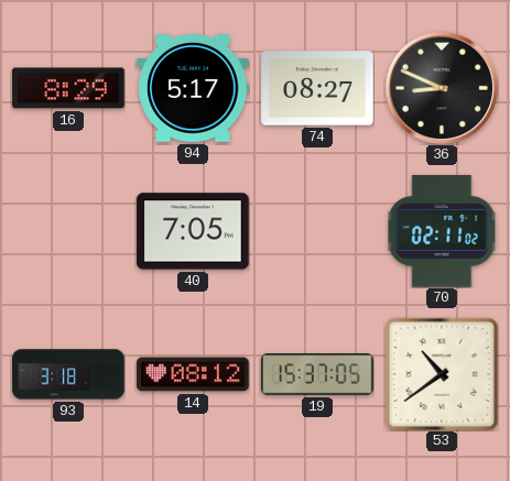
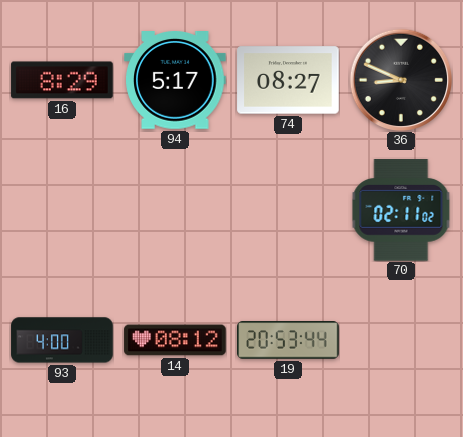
40: 7:05 -> none
93: 3:18 -> 4:00
19: 15:37 -> 20:53
53: 10:39 -> none
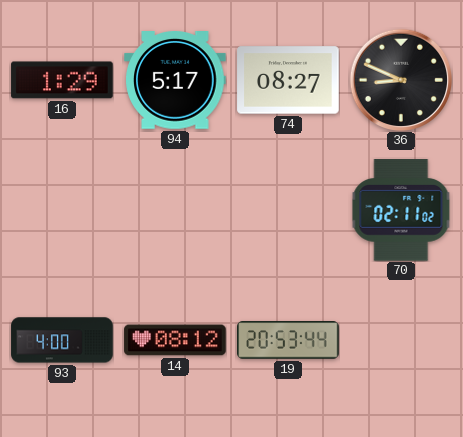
16: 8:29 -> 1:29
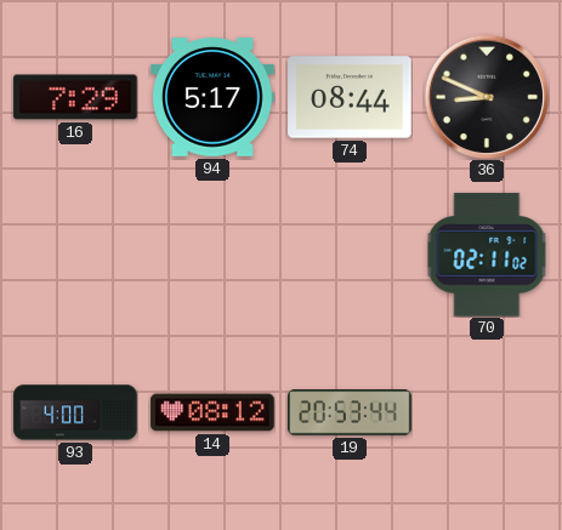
16: 1:29 -> 7:29
74: 08:27 -> 08:44
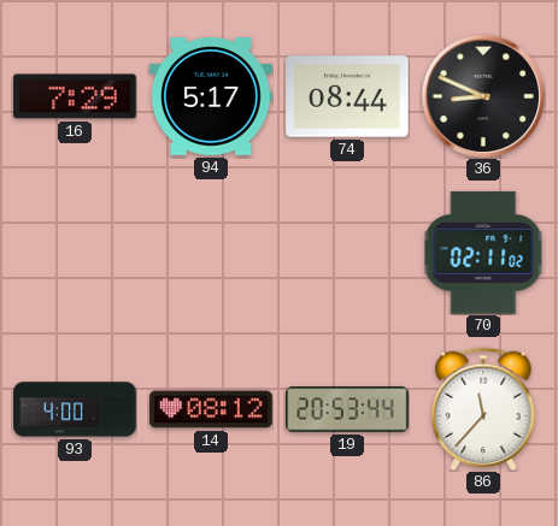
86: none -> 11:37
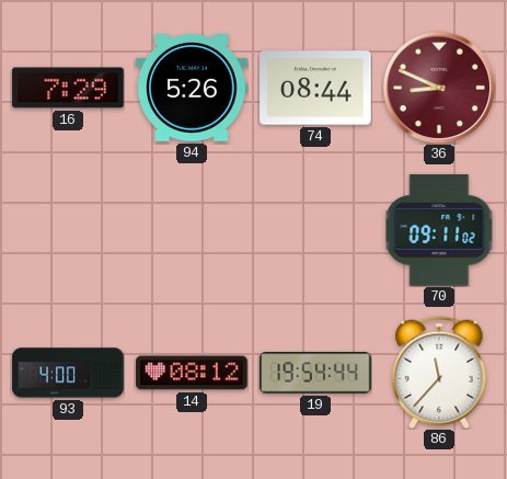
94: 5:17 -> 5:26
36 dial: black -> burgundy
70: 02:11 -> 09:11
19: 20:53 -> 19:54
